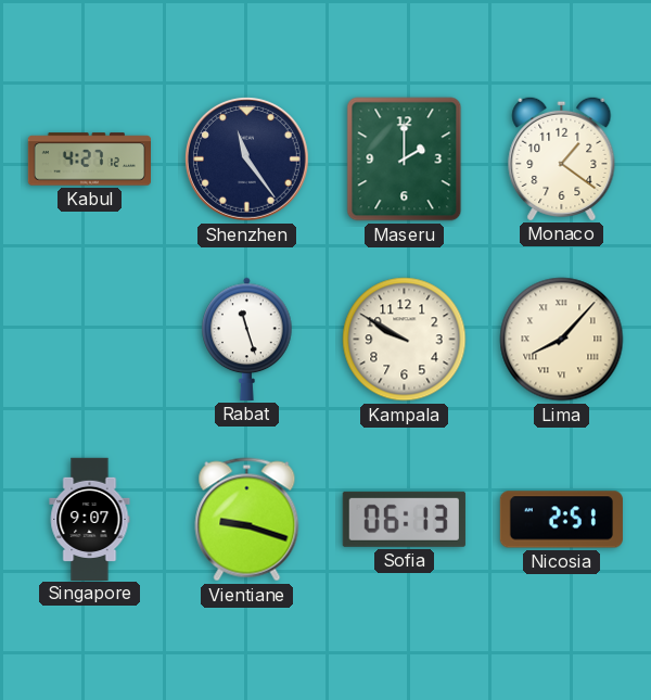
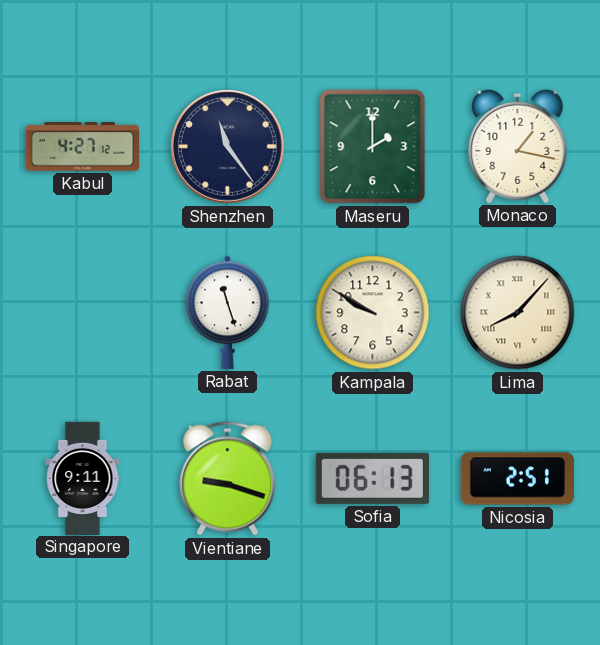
Monaco: 1:21 -> 1:17
Singapore: 9:07 -> 9:11
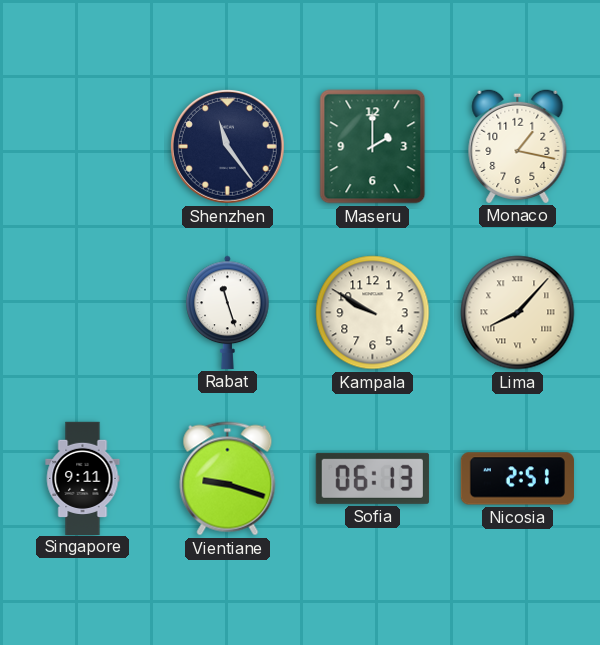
Kabul: 4:27 -> none
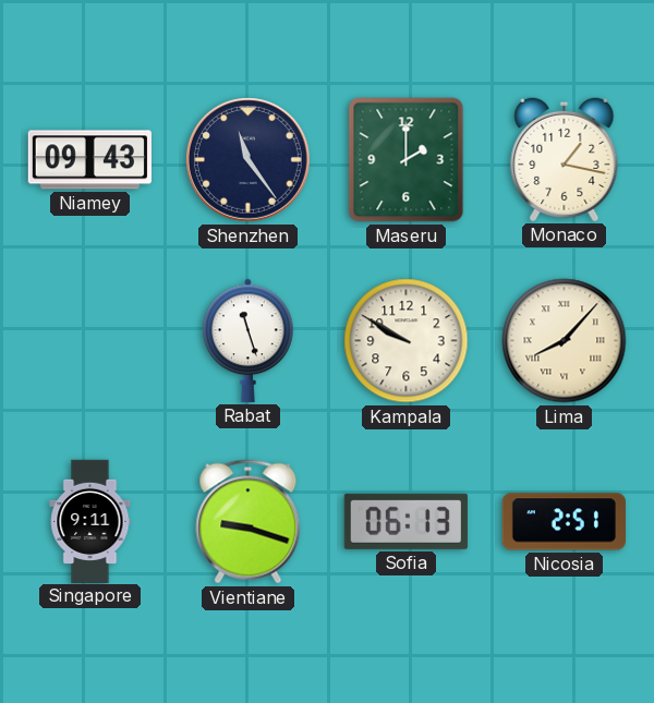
Niamey: none -> 09:43
